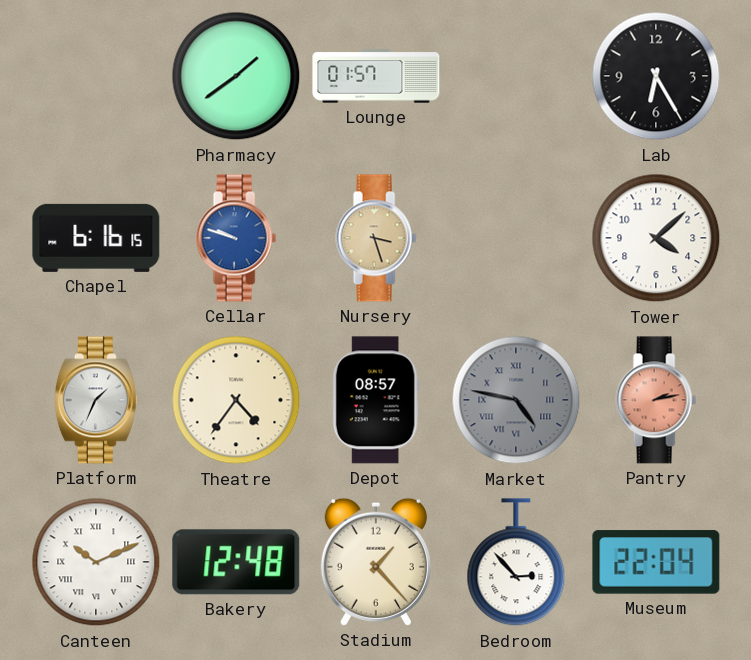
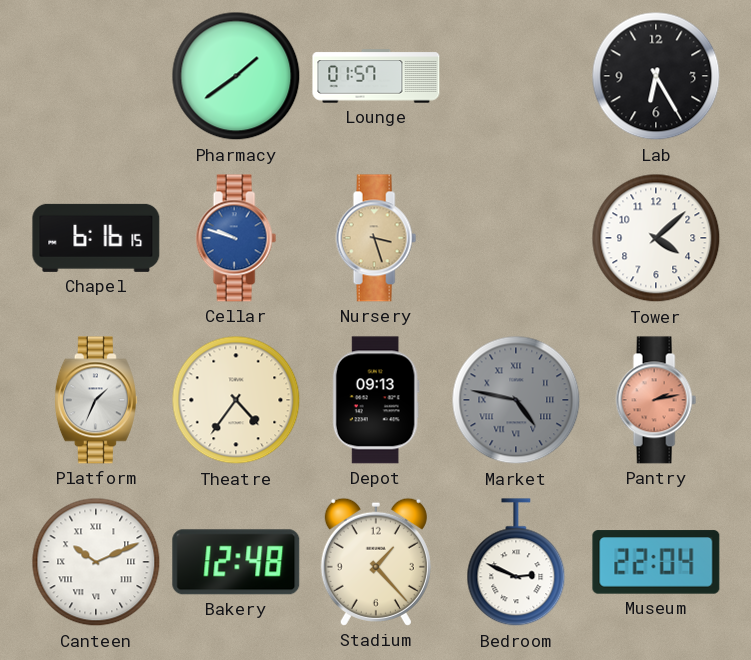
Depot: 08:57 -> 09:13
Bedroom: 2:53 -> 2:49
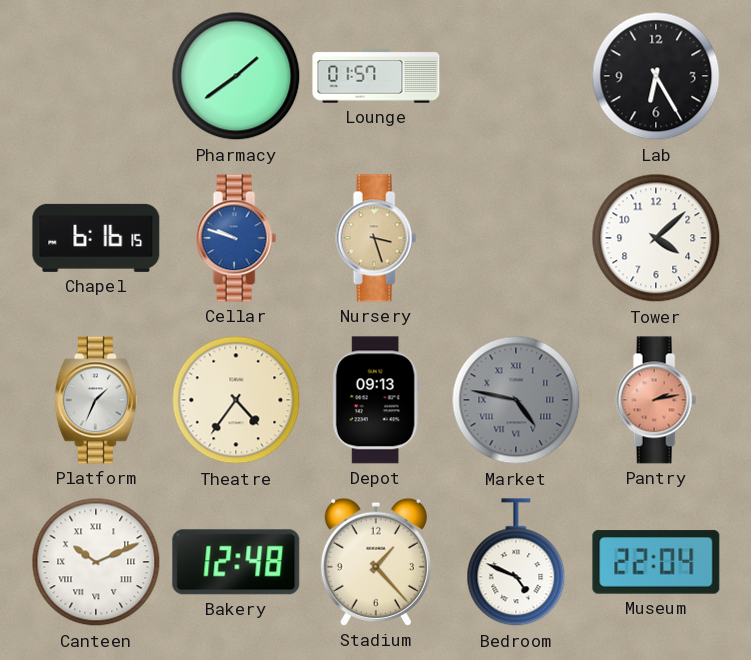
Bedroom: 2:49 -> 4:49
